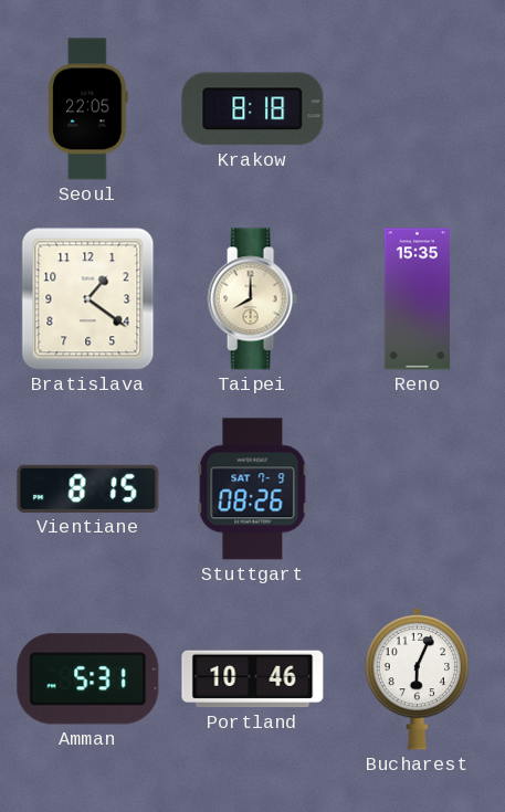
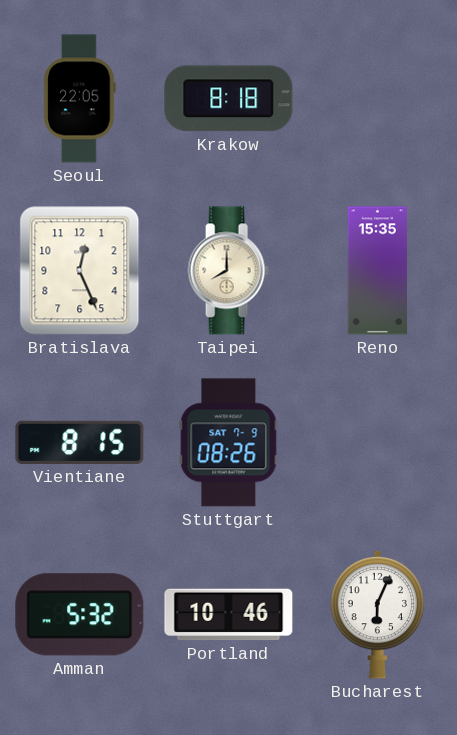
Bratislava: 1:21 -> 12:26
Amman: 5:31 -> 5:32
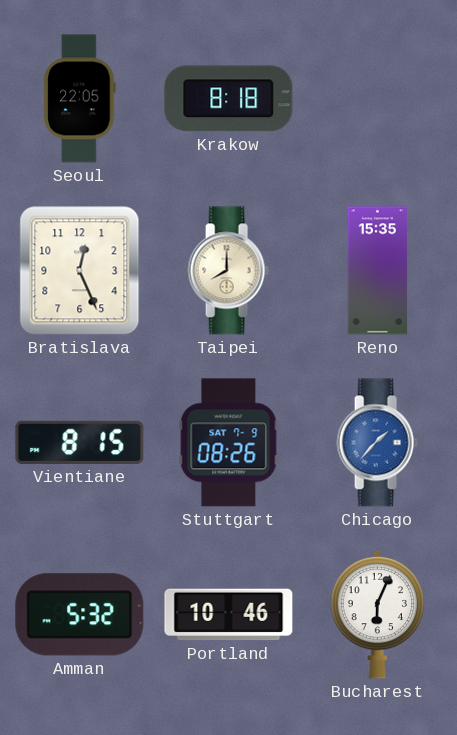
Chicago: none -> 1:37
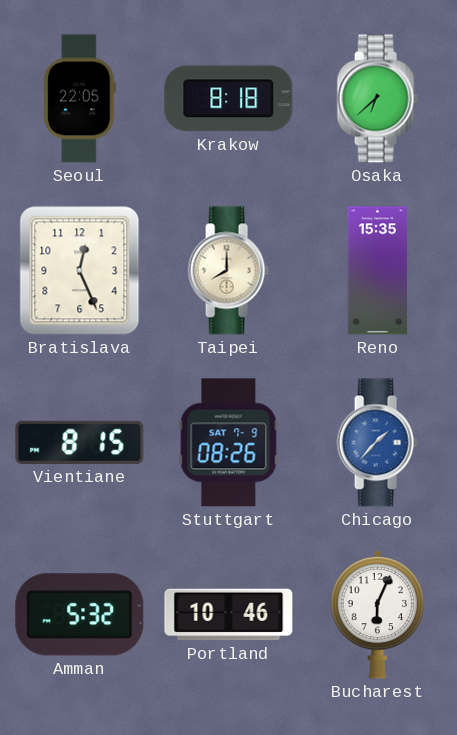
Osaka: none -> 6:38
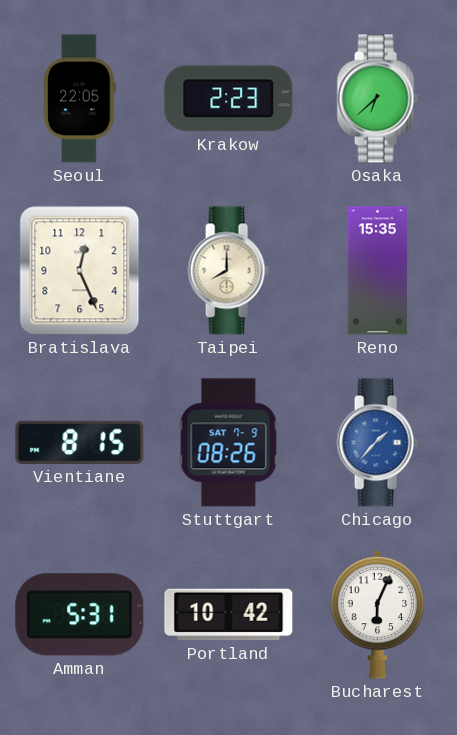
Krakow: 8:18 -> 2:23
Amman: 5:32 -> 5:31
Portland: 10:46 -> 10:42
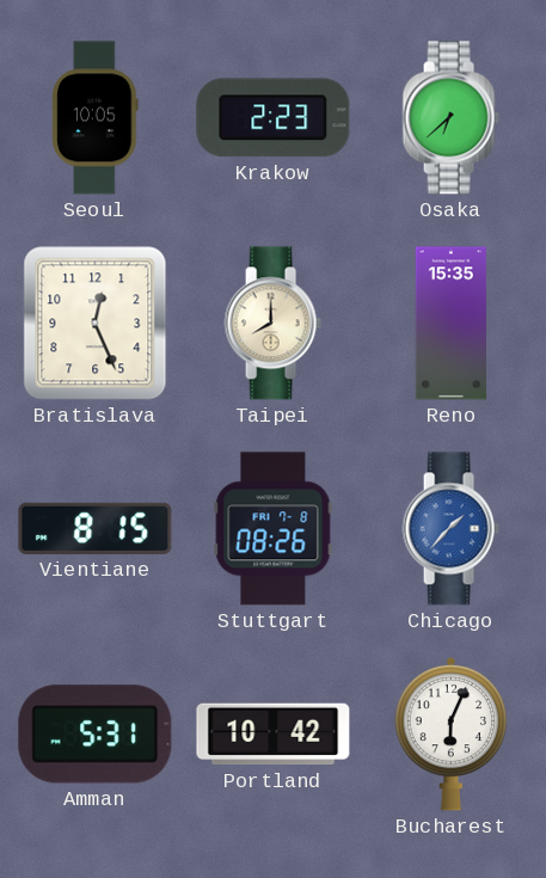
Seoul: 22:05 -> 10:05
Stuttgart date: SAT 7-9 -> FRI 7-8
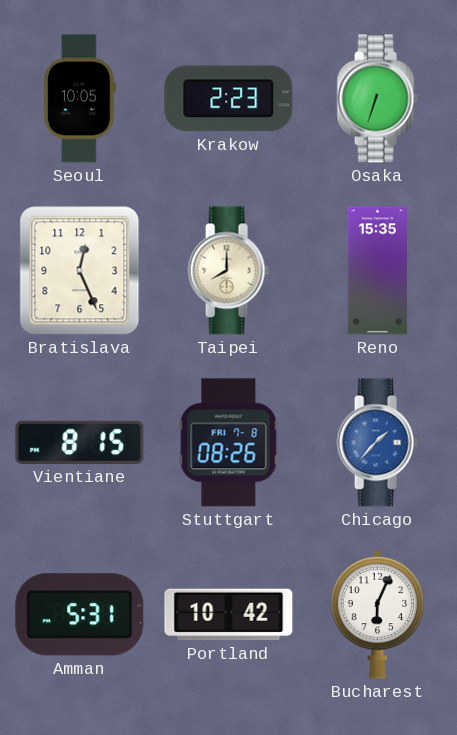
Osaka: 6:38 -> 6:33
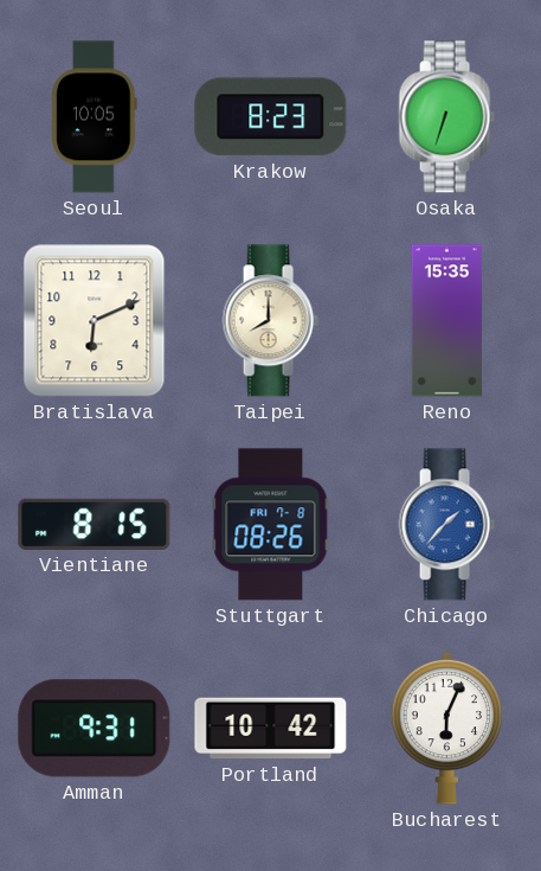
Krakow: 2:23 -> 8:23
Bratislava: 12:26 -> 6:11
Amman: 5:31 -> 9:31
